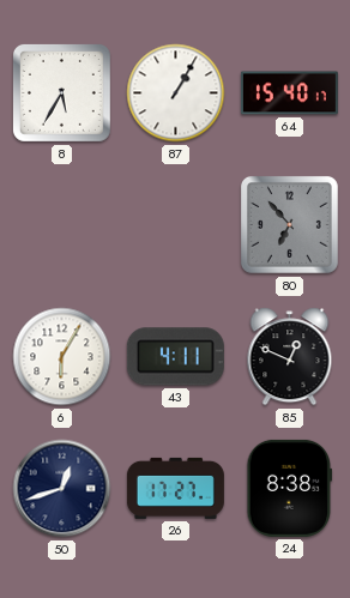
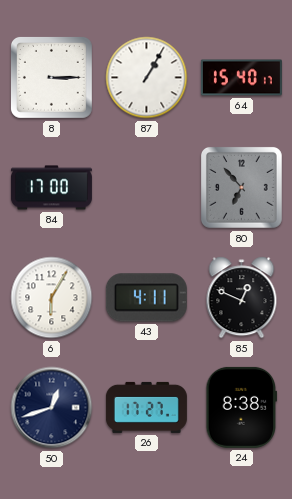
8: 5:35 -> 3:15
84: none -> 17:00
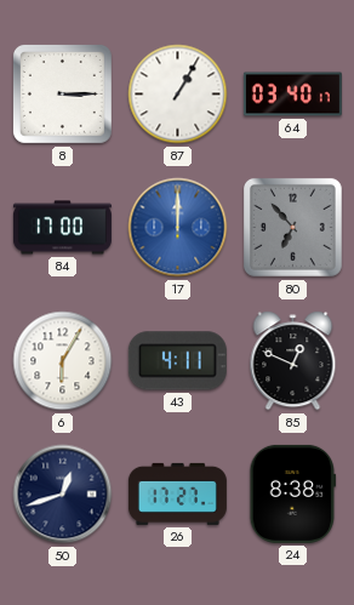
64: 15:40 -> 03:40
17: none -> 12:00
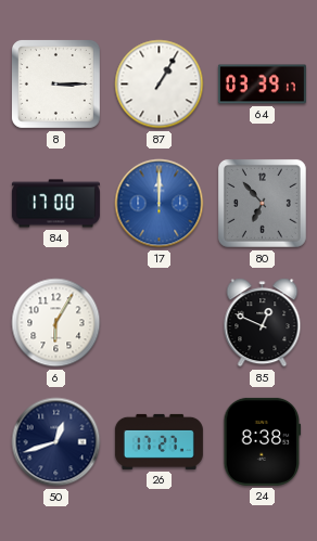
64: 03:40 -> 03:39
43: 4:11 -> none
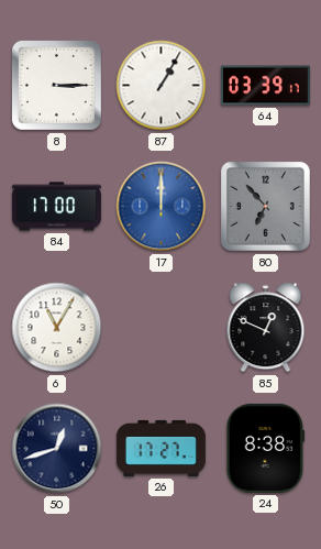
6: 6:05 -> 11:05
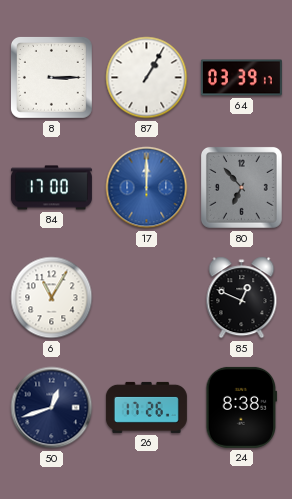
26: 17:27 -> 17:26
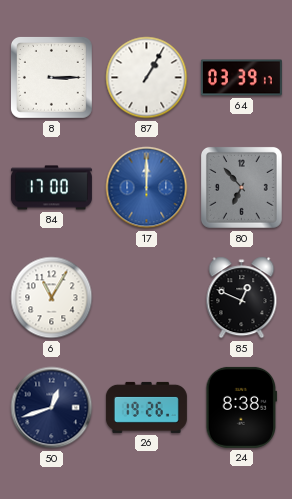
26: 17:26 -> 19:26
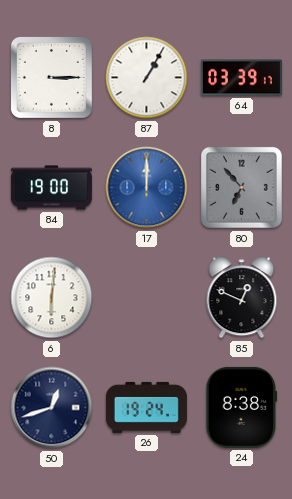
84: 17:00 -> 19:00
6: 11:05 -> 6:01
26: 19:26 -> 19:24
